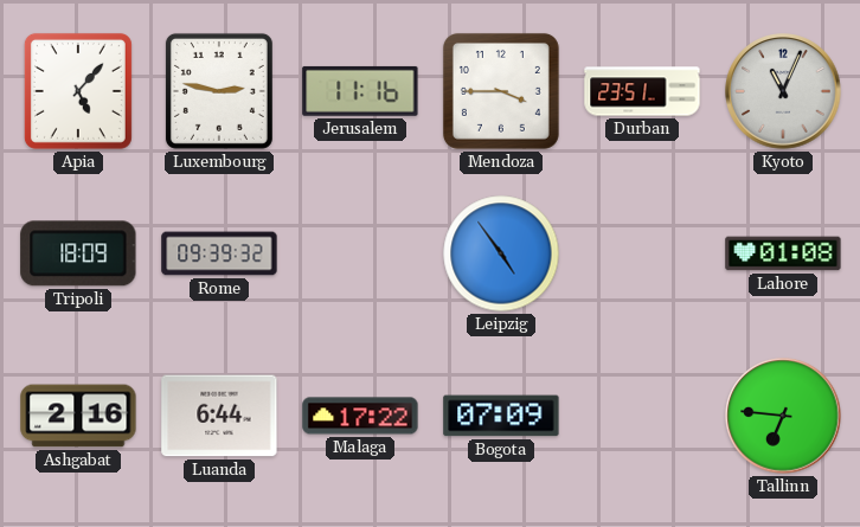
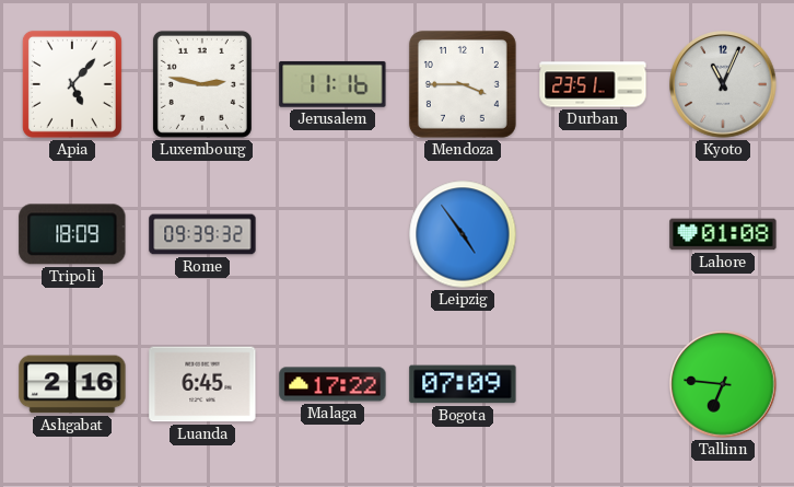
Luanda: 6:44 -> 6:45
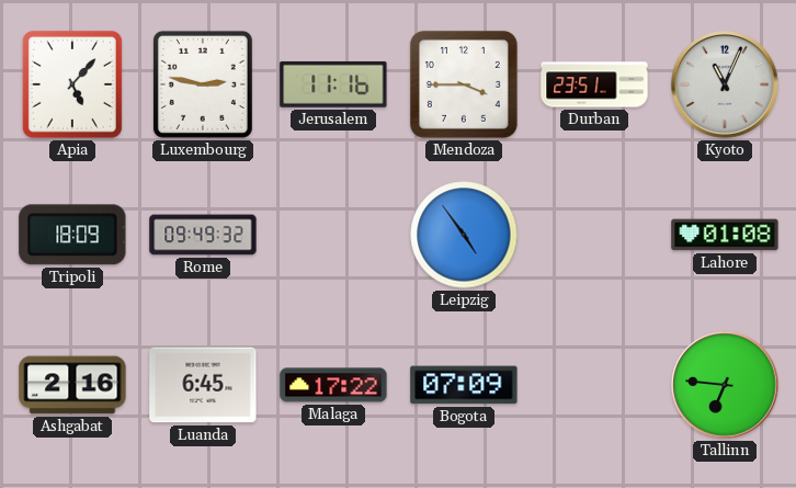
Rome: 09:39 -> 09:49
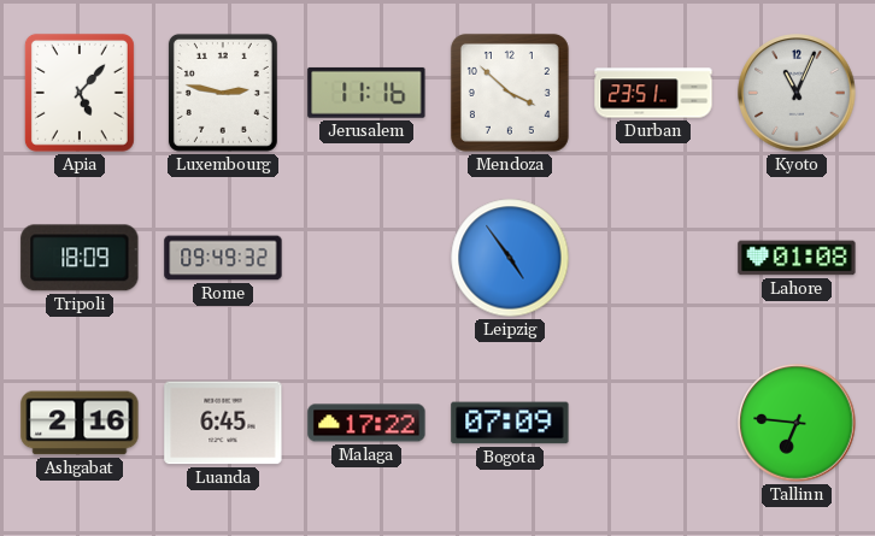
Mendoza: 3:45 -> 3:52
